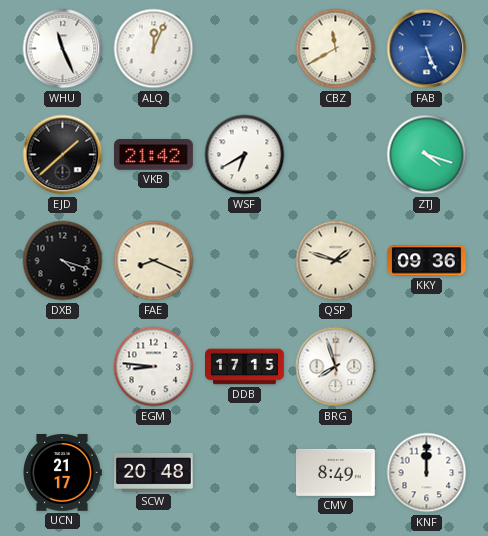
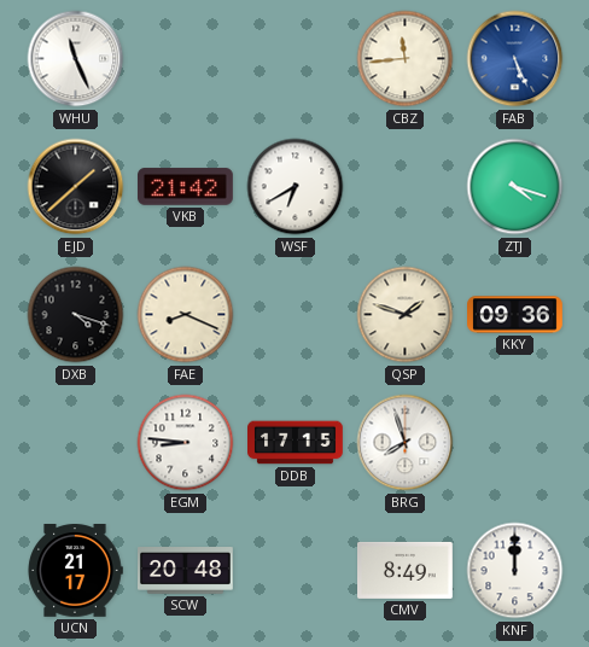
ALQ: 12:04 -> none
CBZ: 11:40 -> 11:44
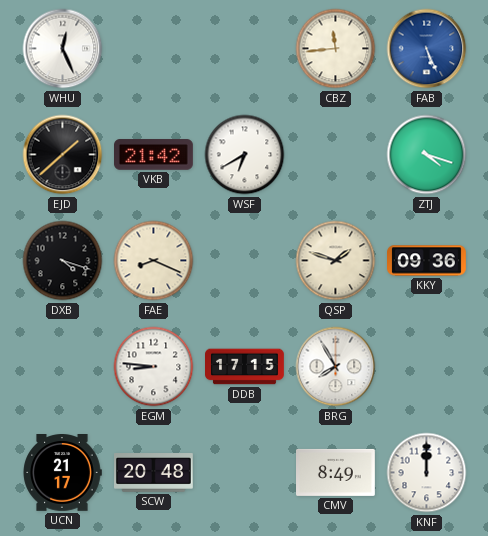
WHU: 11:26 -> 12:26
BRG: 7:57 -> 7:55
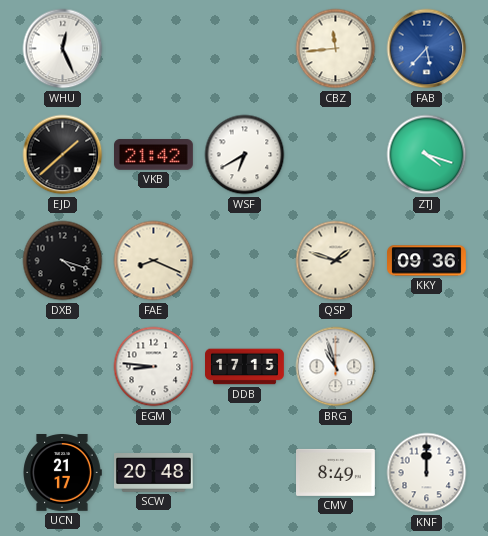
FAB: 5:26 -> 5:37
BRG: 7:55 -> 10:57
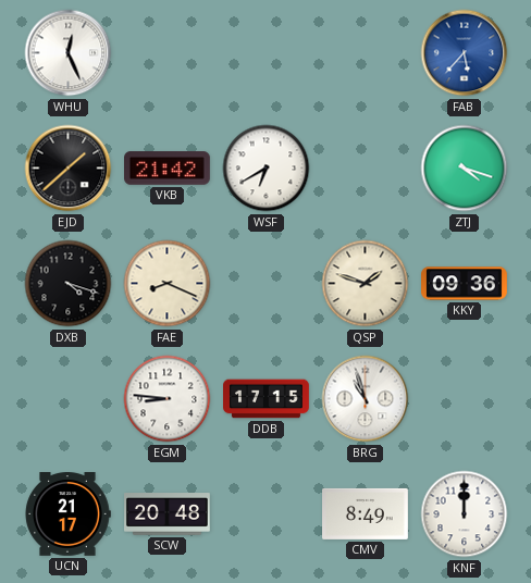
CBZ: 11:44 -> none
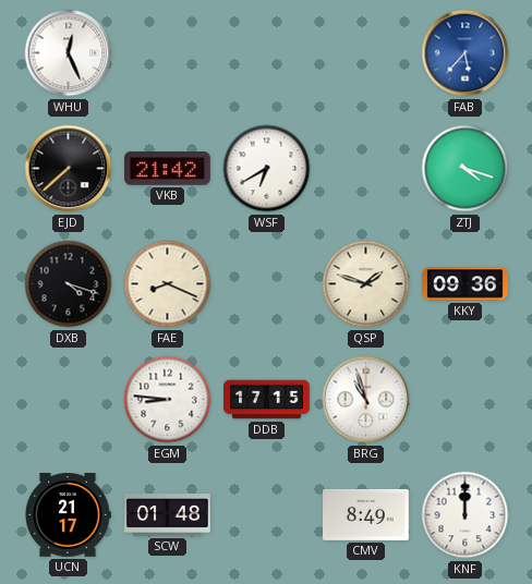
EJD: 1:38 -> 7:38
SCW: 20:48 -> 01:48
